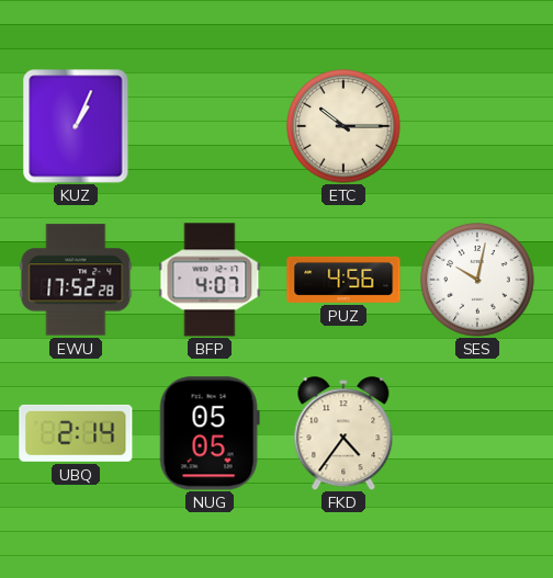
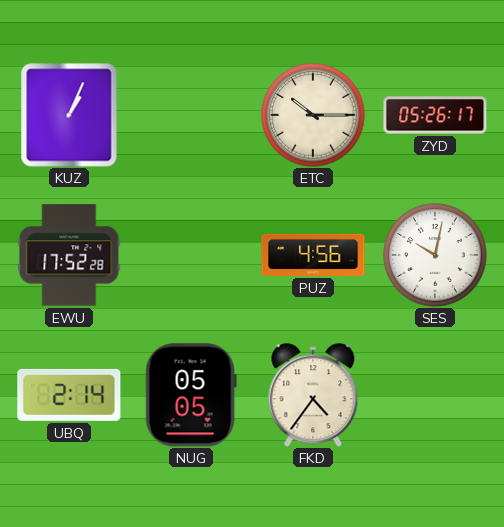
ZYD: none -> 05:26
BFP: 4:07 -> none
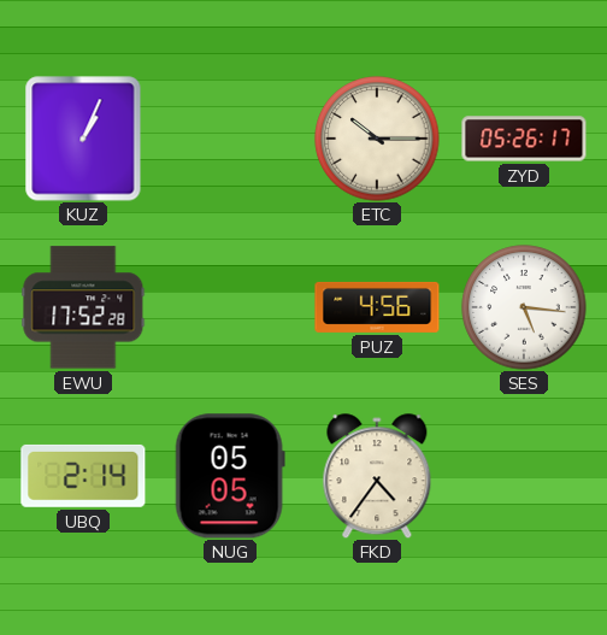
SES: 10:02 -> 5:16
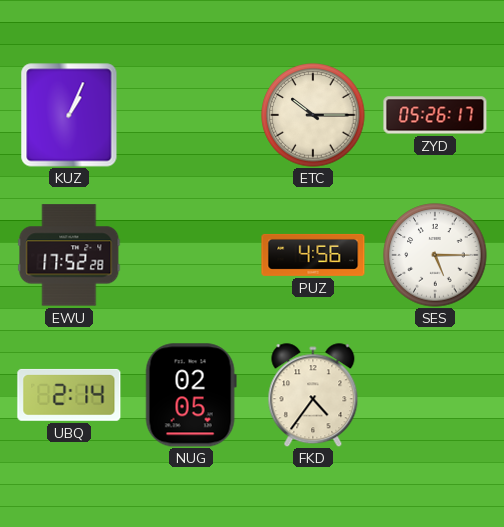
SES: 5:16 -> 5:15
NUG: 05:05 -> 02:05
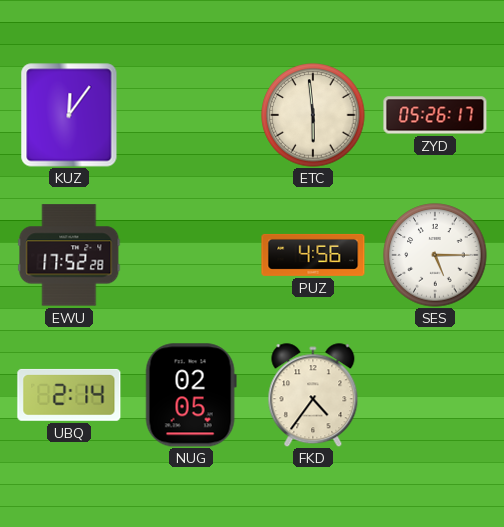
KUZ: 1:04 -> 12:06
ETC: 10:15 -> 5:59
